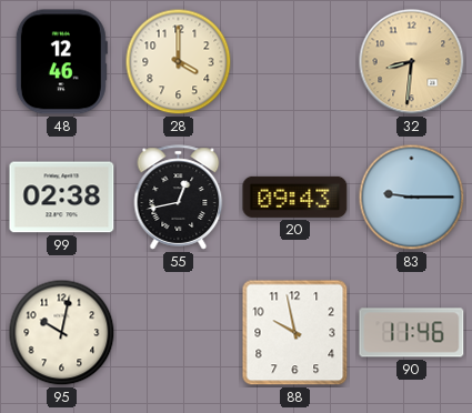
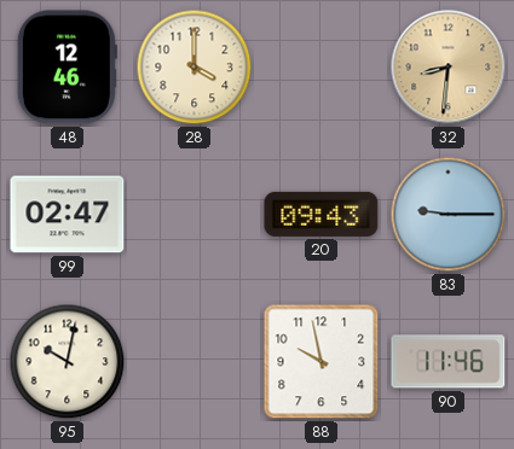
99: 02:38 -> 02:47
55: 12:43 -> none
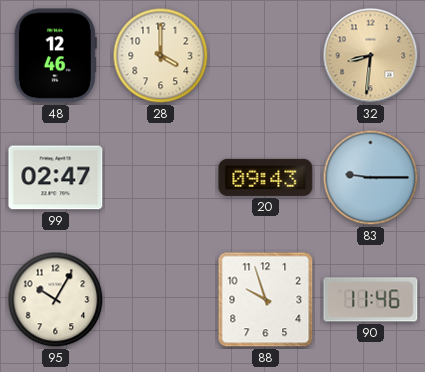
95: 10:02 -> 10:05
88: 9:58 -> 9:57
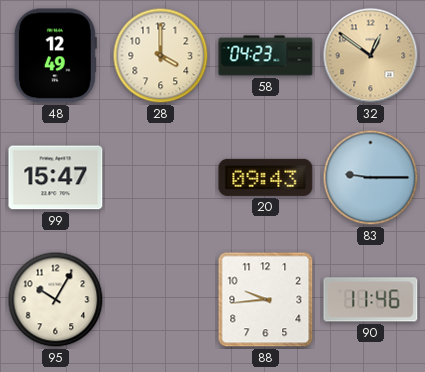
48: 12:46 -> 12:49
58: none -> 04:23
32: 8:31 -> 12:51
99: 02:47 -> 15:47
88: 9:57 -> 9:44
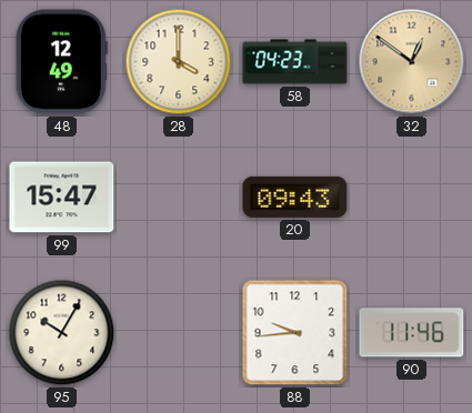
83: 9:15 -> none
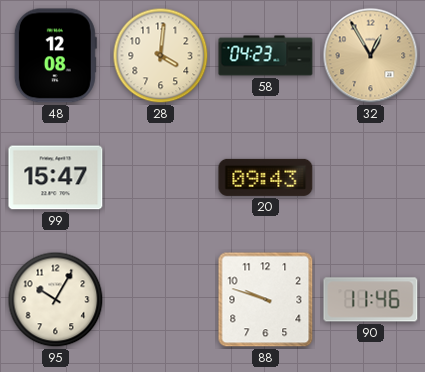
48: 12:49 -> 12:08
28: 4:00 -> 4:01
32: 12:51 -> 12:55
88: 9:44 -> 9:48
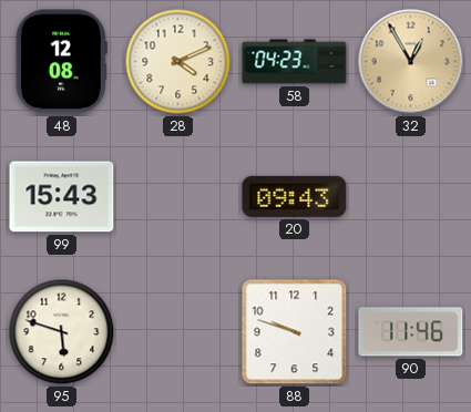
28: 4:01 -> 4:11
99: 15:47 -> 15:43
95: 10:05 -> 5:48
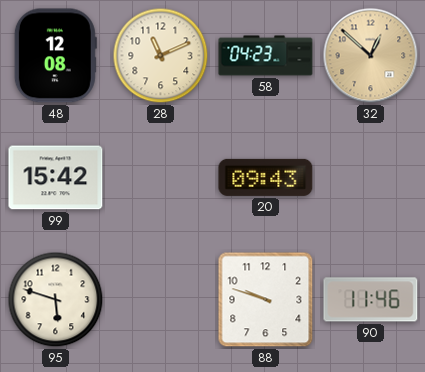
28: 4:11 -> 11:11
32: 12:55 -> 12:52
99: 15:43 -> 15:42
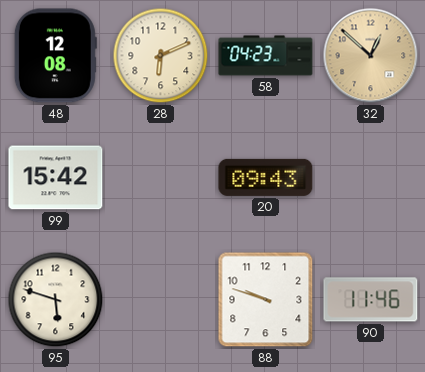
28: 11:11 -> 6:11
